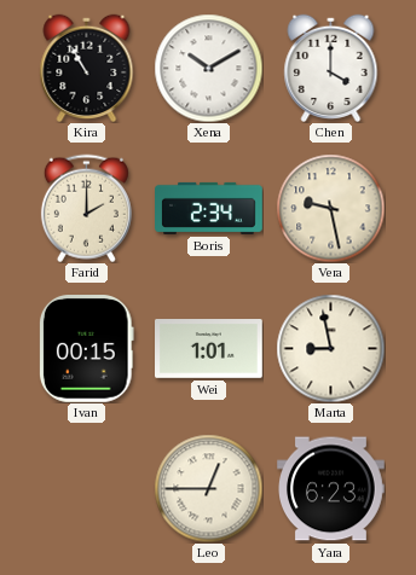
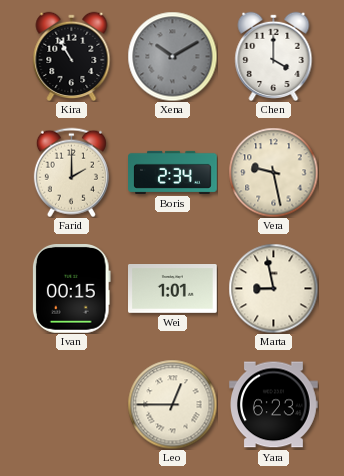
Xena dial: white -> grey
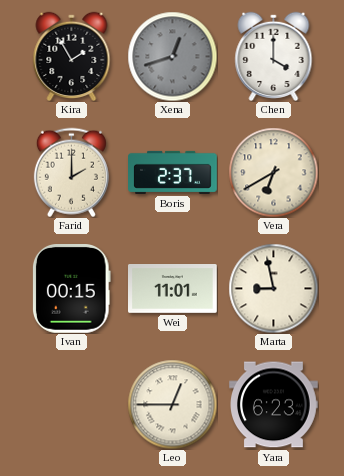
Kira: 10:55 -> 1:55
Xena: 10:10 -> 12:42
Boris: 2:34 -> 2:37
Vera: 9:28 -> 6:40
Wei: 1:01 -> 11:01
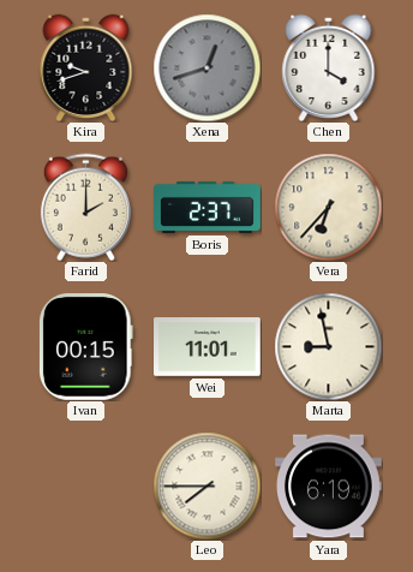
Kira: 1:55 -> 9:42
Vera: 6:40 -> 6:37
Leo: 12:45 -> 7:45
Yara: 6:23 -> 6:19
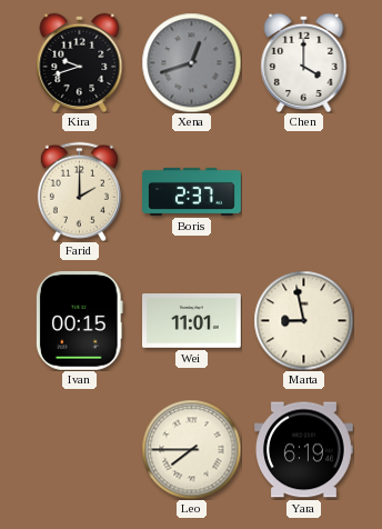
Vera: 6:37 -> none
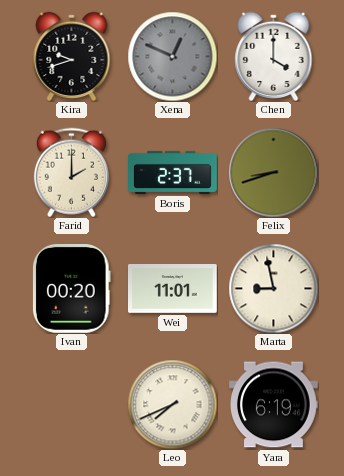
Xena: 12:42 -> 12:49
Felix: none -> 8:42
Ivan: 00:15 -> 00:20
Leo: 7:45 -> 7:41
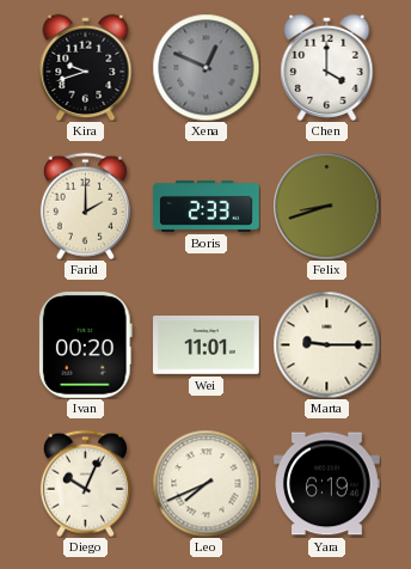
Boris: 2:37 -> 2:33
Marta: 8:58 -> 9:15
Diego: none -> 10:04
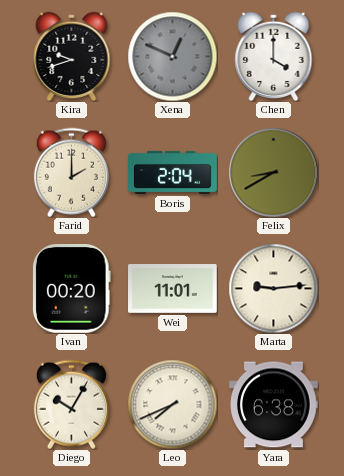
Boris: 2:33 -> 2:04
Felix: 8:42 -> 8:40
Marta: 9:15 -> 9:14
Diego: 10:04 -> 10:05
Yara: 6:19 -> 6:38
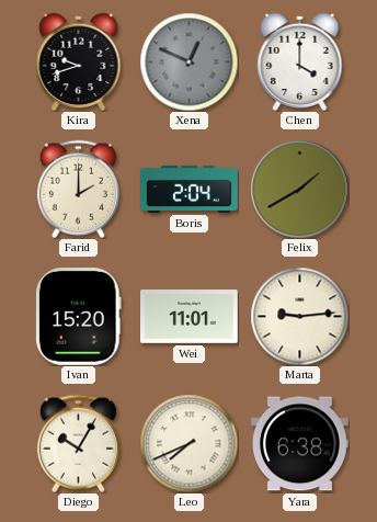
Felix: 8:40 -> 1:40
Ivan: 00:20 -> 15:20
